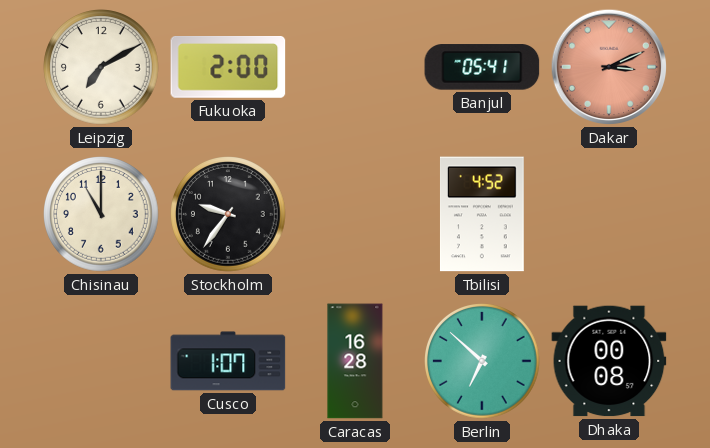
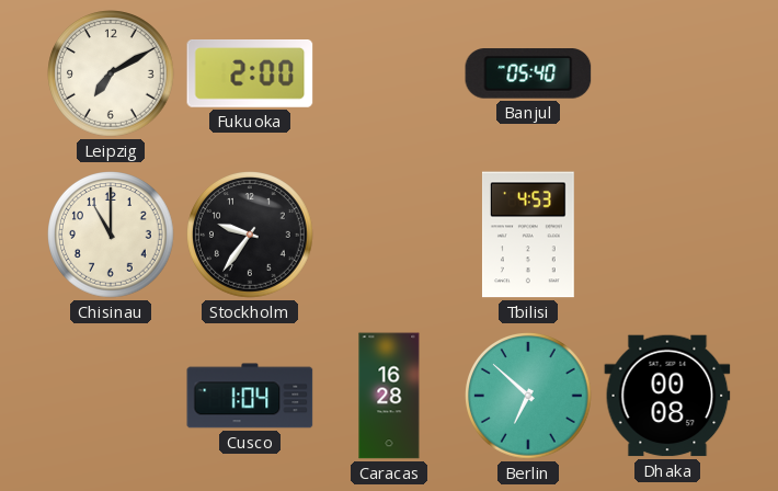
Banjul: 05:41 -> 05:40
Dakar: 3:11 -> none
Tbilisi: 4:52 -> 4:53
Cusco: 1:07 -> 1:04
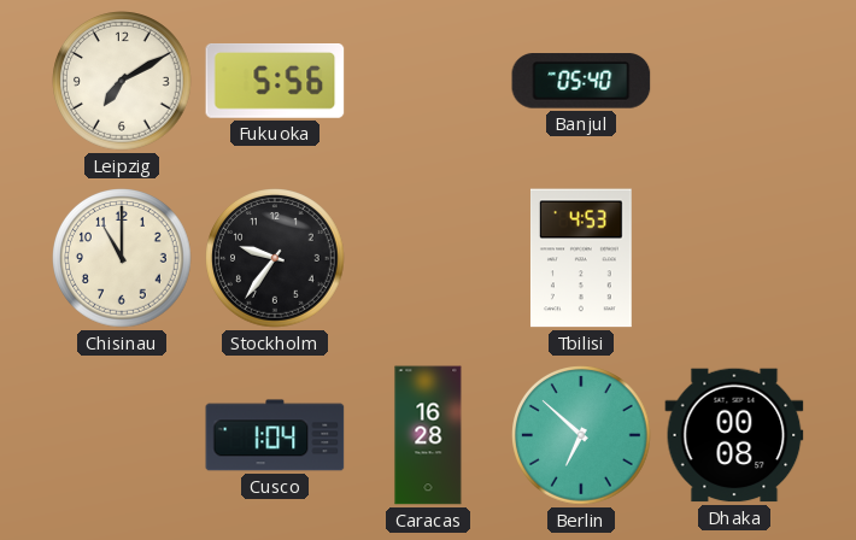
Fukuoka: 2:00 -> 5:56
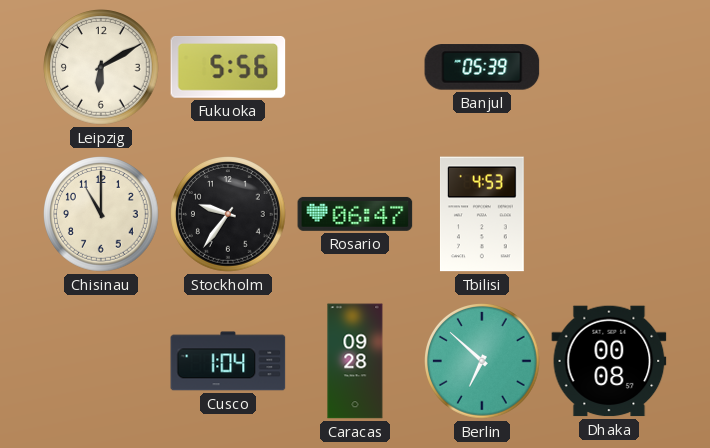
Leipzig: 7:10 -> 6:10
Banjul: 05:40 -> 05:39
Rosario: none -> 06:47
Caracas: 16:28 -> 09:28
